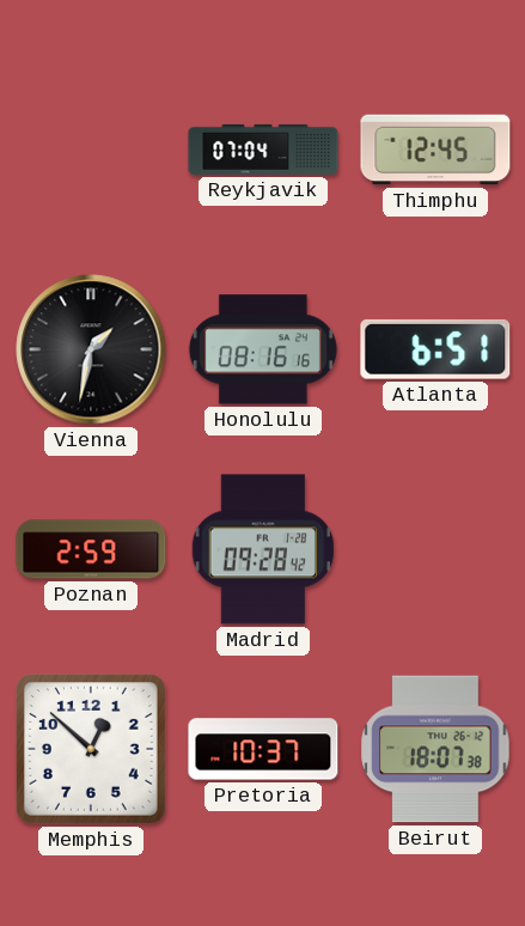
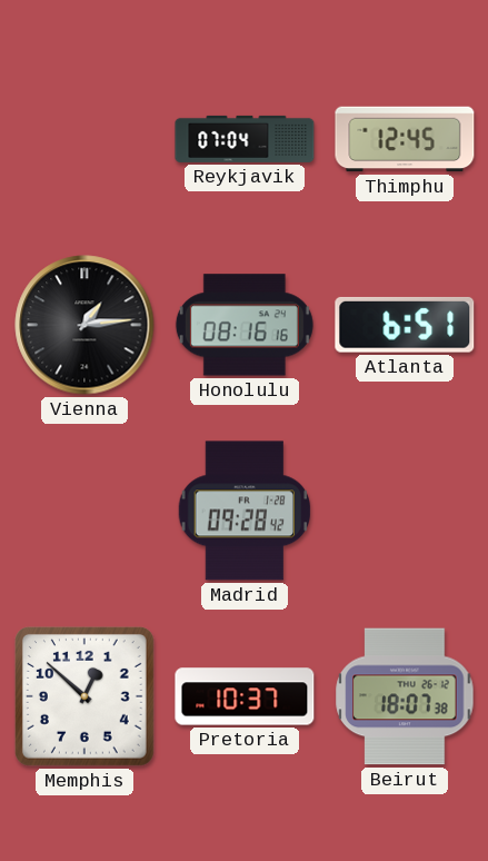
Vienna: 1:32 -> 1:14
Poznan: 2:59 -> none
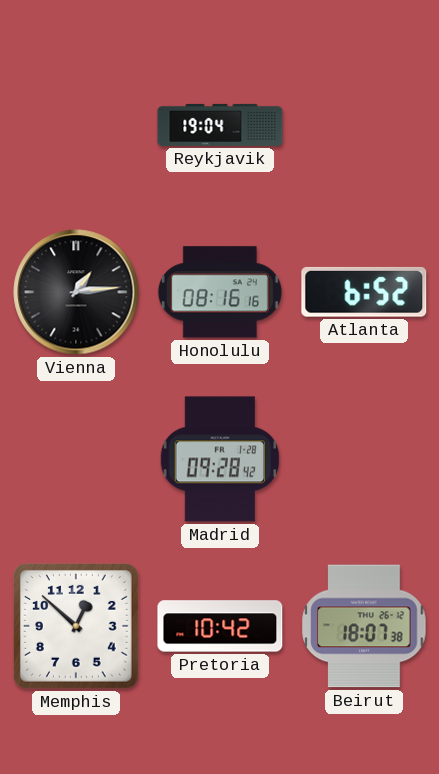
Reykjavik: 07:04 -> 19:04
Thimphu: 12:45 -> none
Atlanta: 6:51 -> 6:52
Pretoria: 10:37 -> 10:42
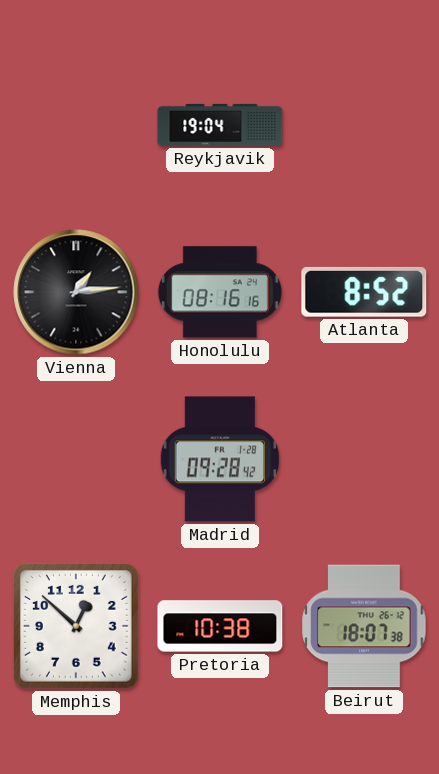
Atlanta: 6:52 -> 8:52
Pretoria: 10:42 -> 10:38
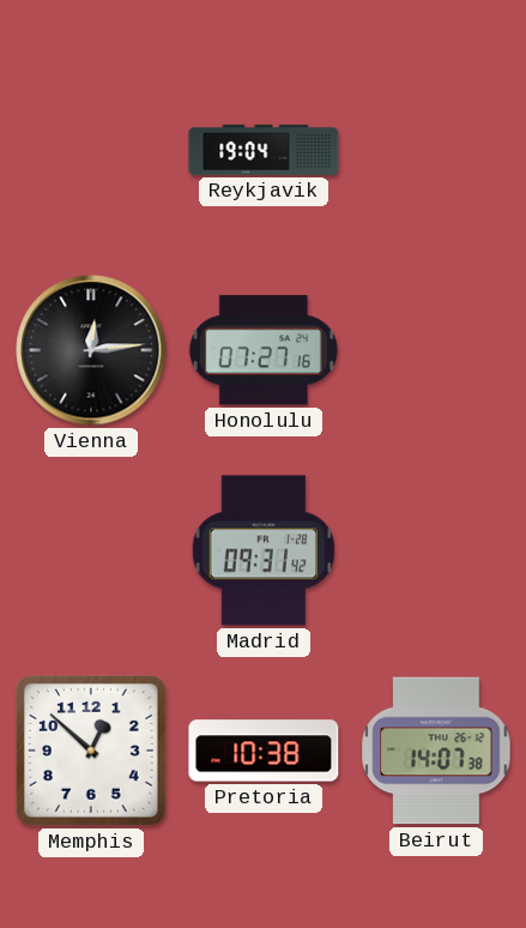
Vienna: 1:14 -> 12:14
Honolulu: 08:16 -> 07:27
Atlanta: 8:52 -> none
Madrid: 09:28 -> 09:31
Beirut: 18:07 -> 14:07
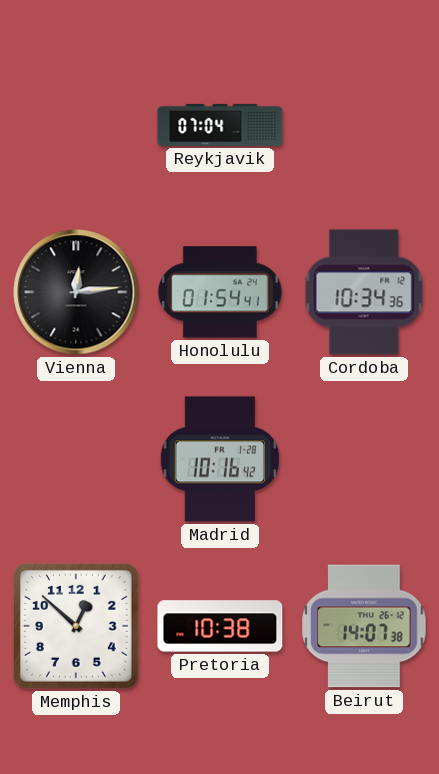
Reykjavik: 19:04 -> 07:04
Honolulu: 07:27 -> 01:54
Cordoba: none -> 10:34
Madrid: 09:31 -> 10:16
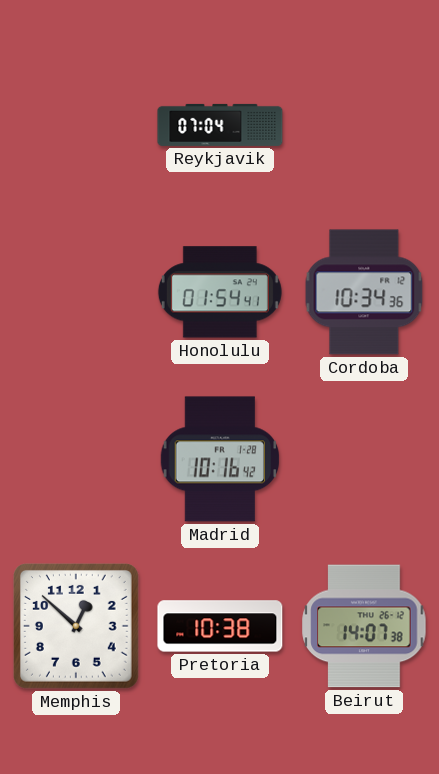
Vienna: 12:14 -> none
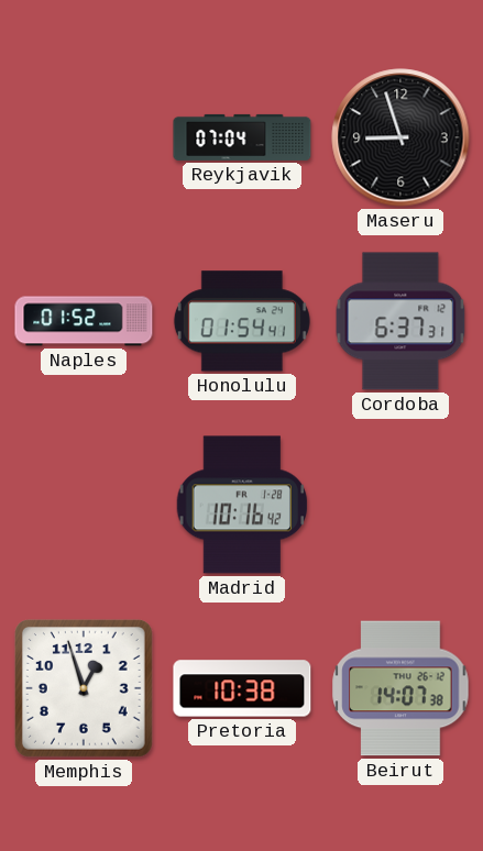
Maseru: none -> 8:57
Naples: none -> 01:52
Cordoba: 10:34 -> 6:37
Memphis: 12:52 -> 12:57
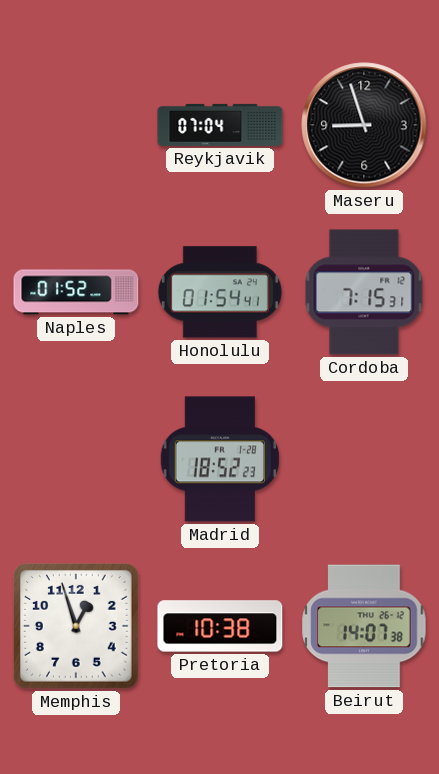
Cordoba: 6:37 -> 7:15
Madrid: 10:16 -> 18:52
